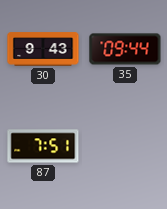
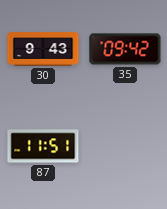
35: 09:44 -> 09:42
87: 7:51 -> 11:51
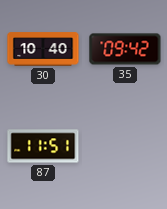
30: 9:43 -> 10:40
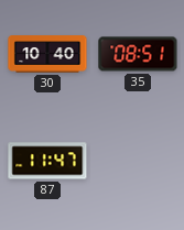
35: 09:42 -> 08:51
87: 11:51 -> 11:47
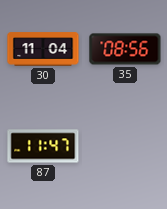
30: 10:40 -> 11:04
35: 08:51 -> 08:56
